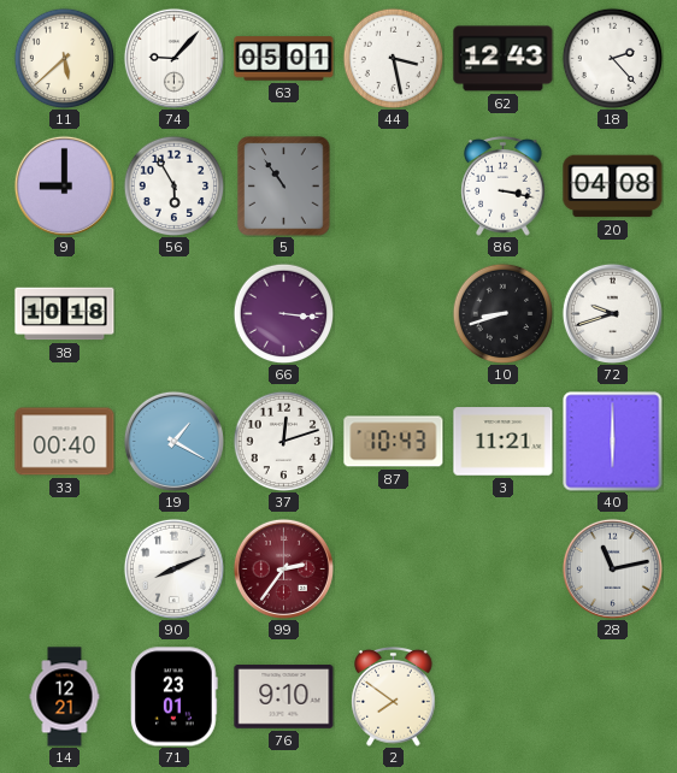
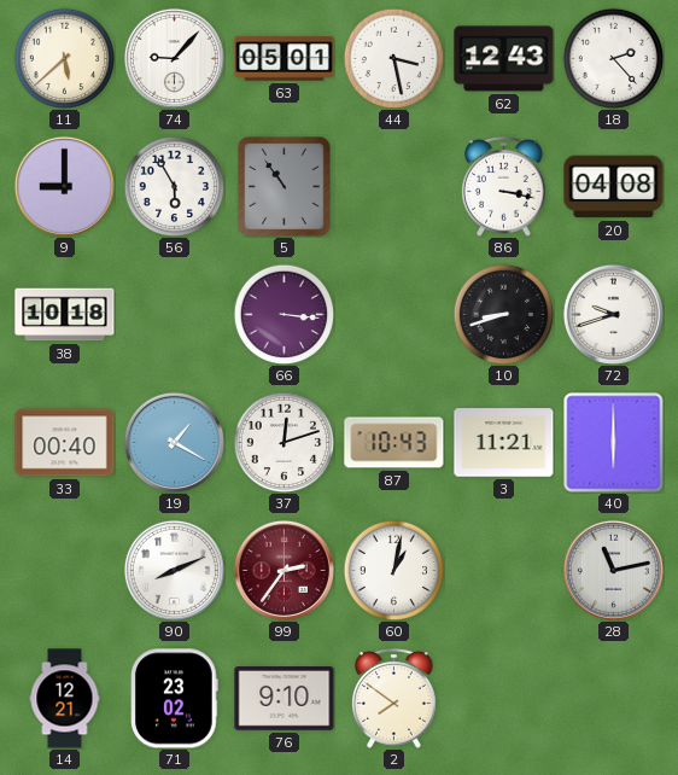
60: none -> 1:02
71: 23:01 -> 23:02
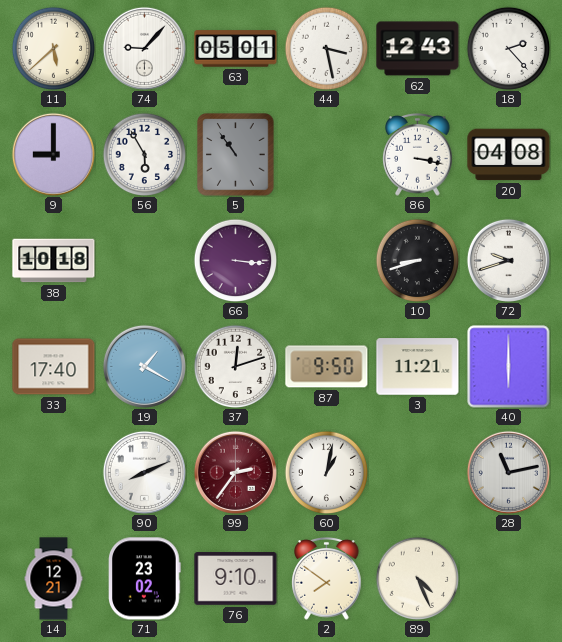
33: 00:40 -> 17:40
87: 10:43 -> 9:50
89: none -> 4:26
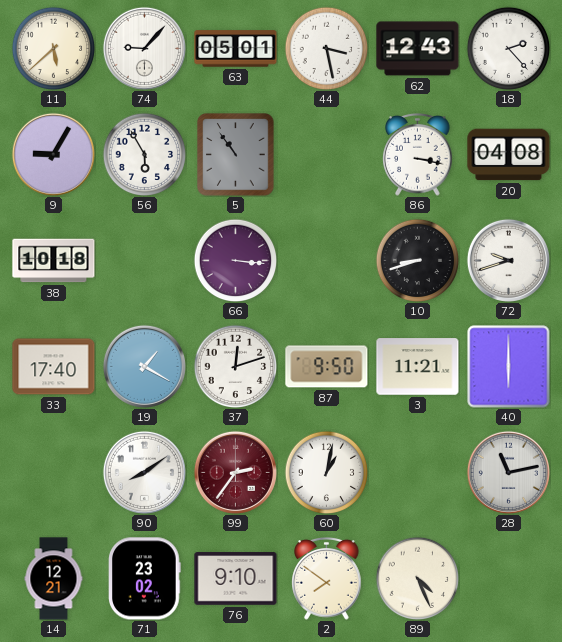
9: 9:00 -> 9:05
90: 8:11 -> 8:09
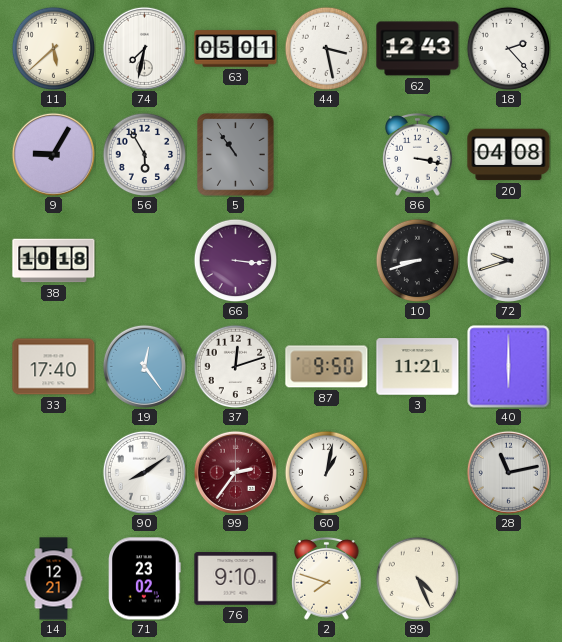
74: 9:07 -> 7:32
19: 1:20 -> 12:24
2: 7:51 -> 7:48
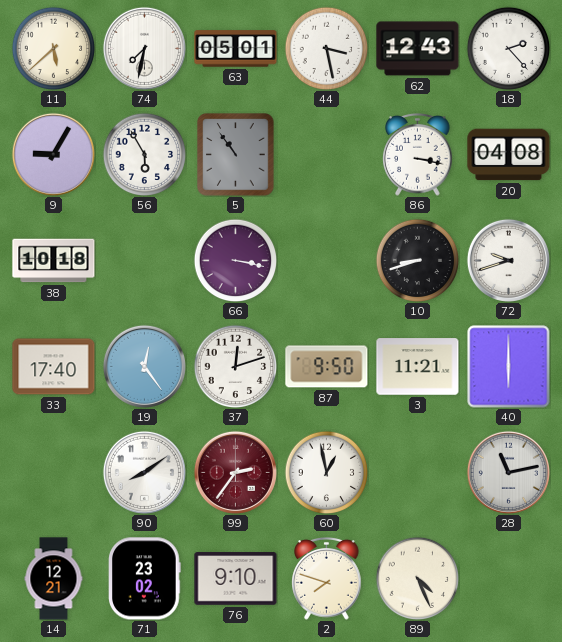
66: 3:16 -> 3:17
60: 1:02 -> 12:58
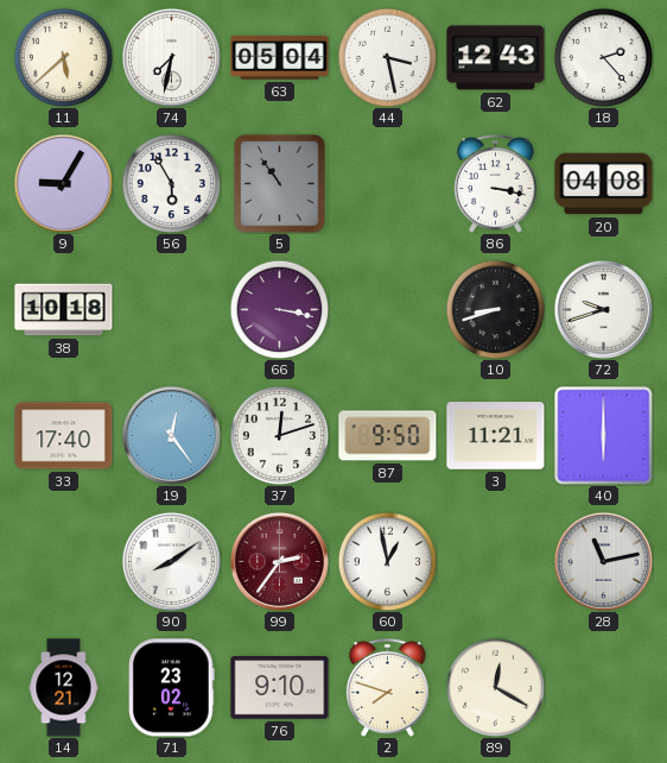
63: 05:01 -> 05:04
89: 4:26 -> 12:20
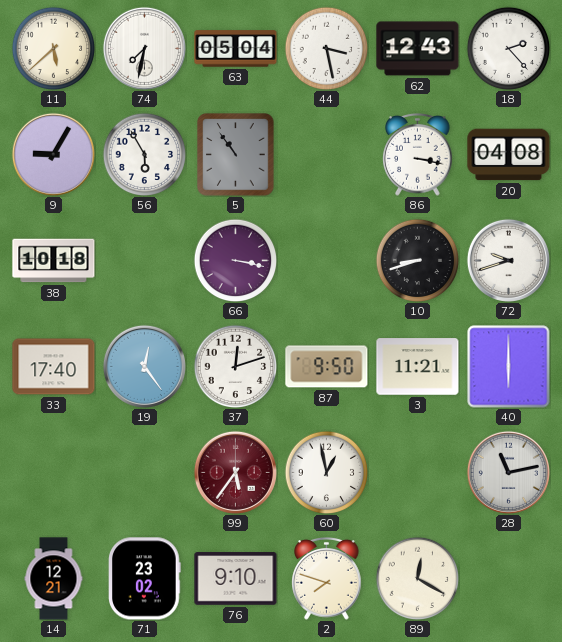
90: 8:09 -> none
99: 2:36 -> 5:36
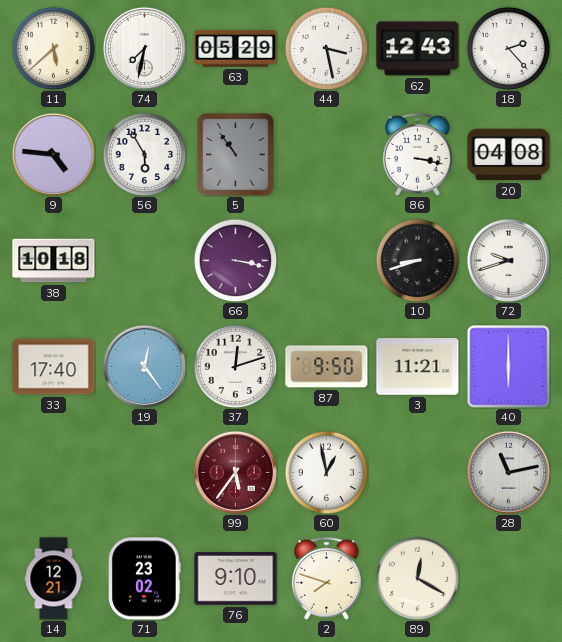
63: 05:04 -> 05:29
9: 9:05 -> 4:46
